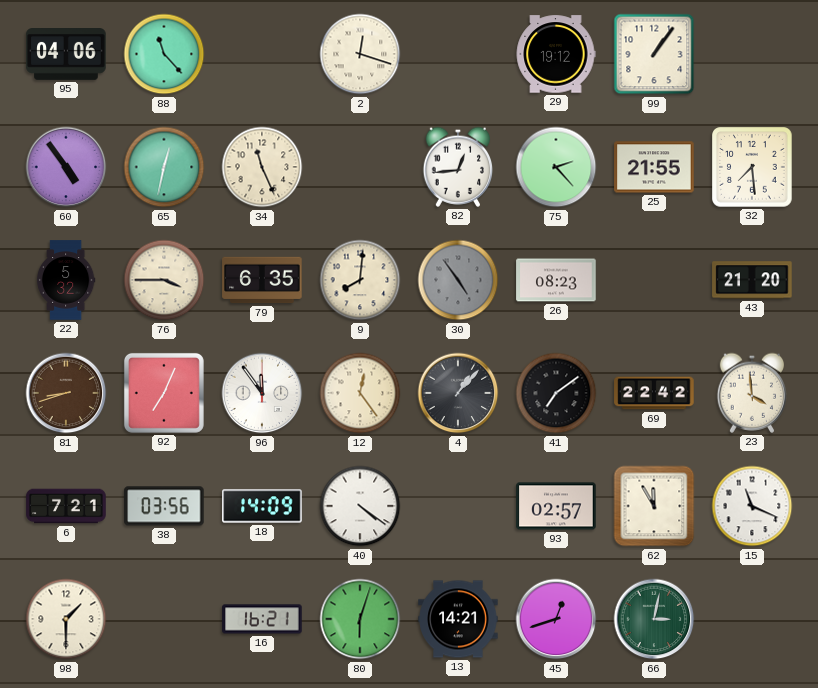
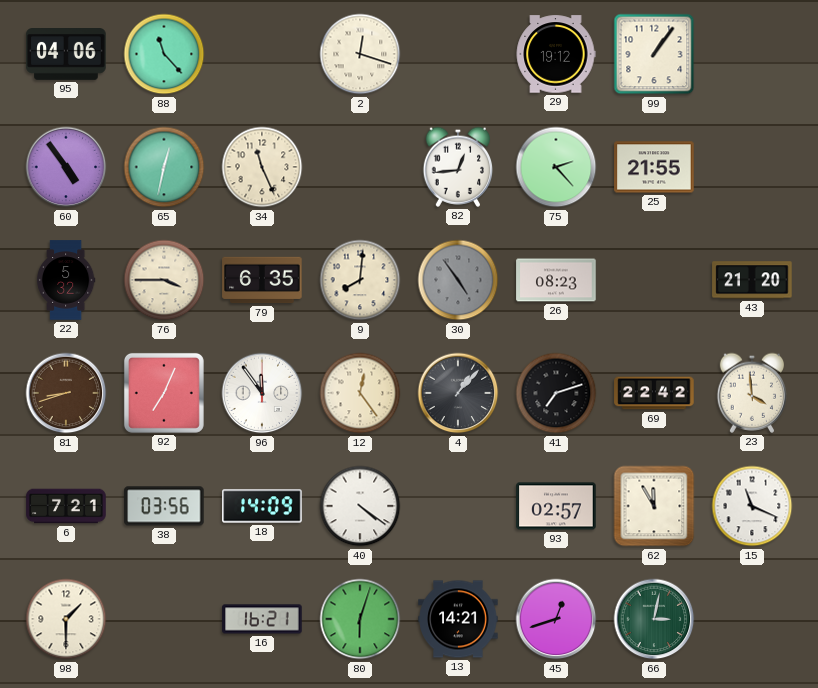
32: 7:29 -> none
41: 7:09 -> 7:12
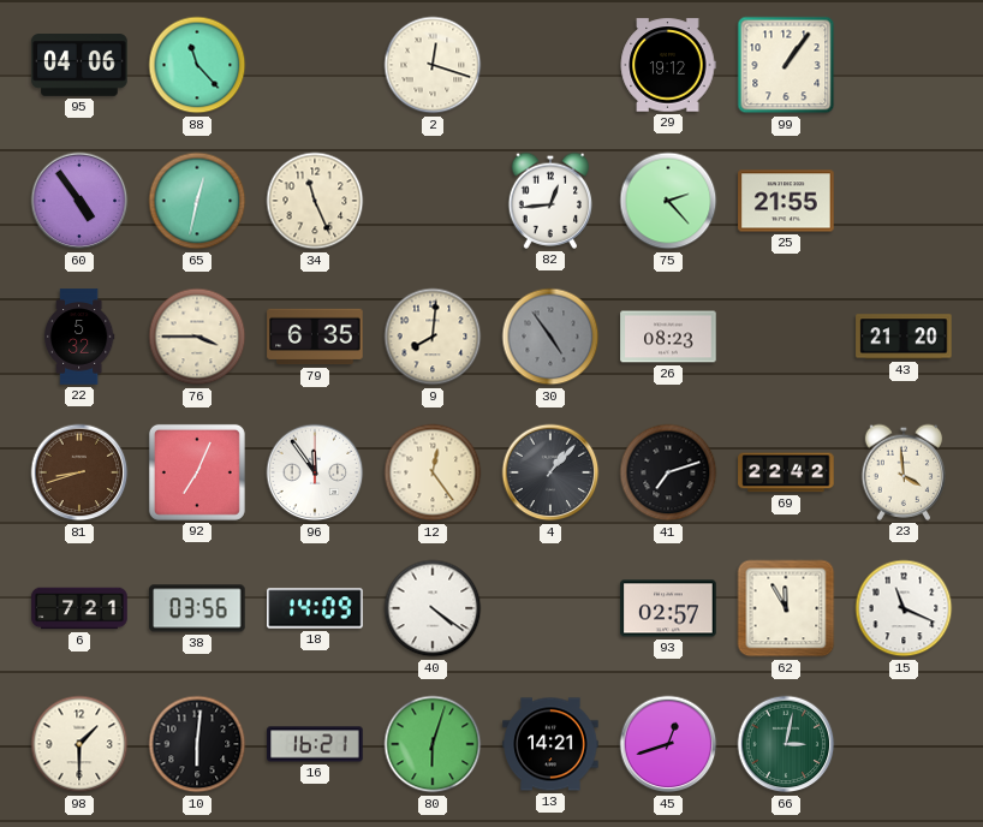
10: none -> 6:01
